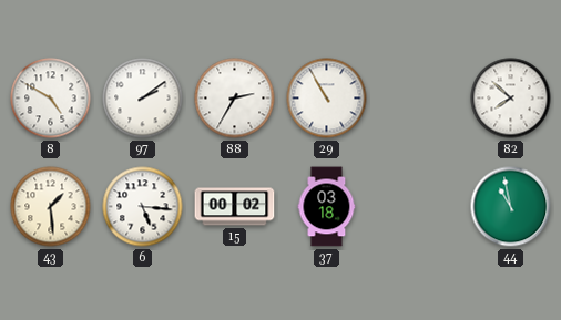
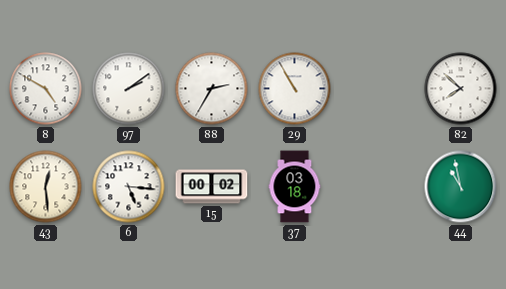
43: 1:29 -> 12:29
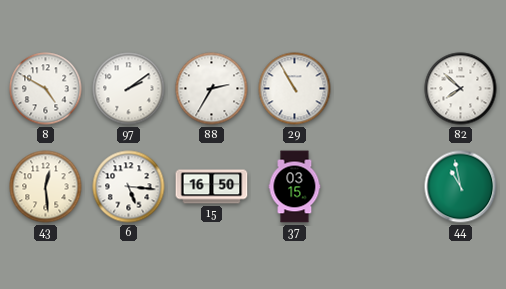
15: 00:02 -> 16:50
37: 03:18 -> 03:15
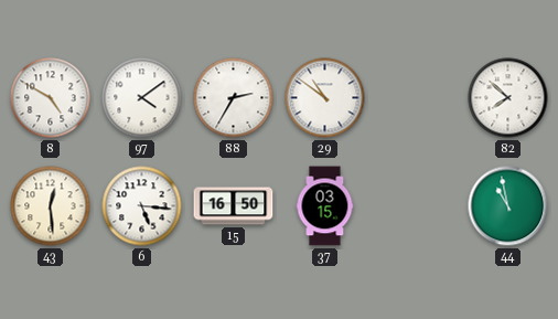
97: 2:09 -> 4:09
29: 10:55 -> 10:51
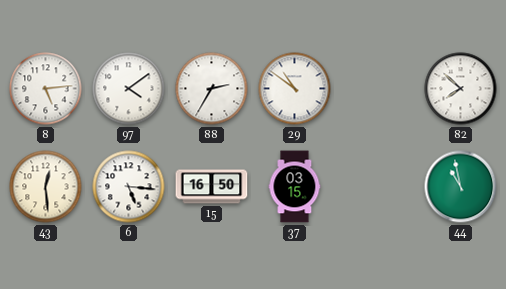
8: 4:50 -> 5:14
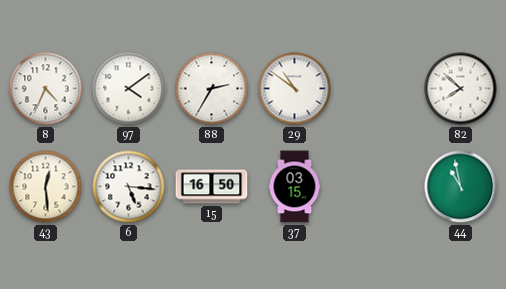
8: 5:14 -> 4:34
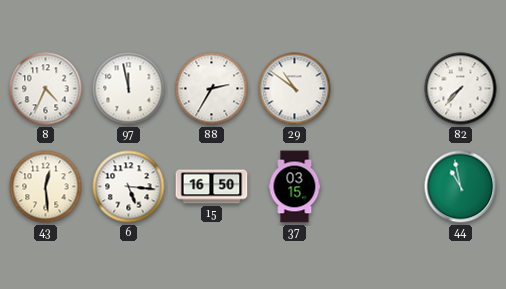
97: 4:09 -> 11:58
82: 7:52 -> 7:37
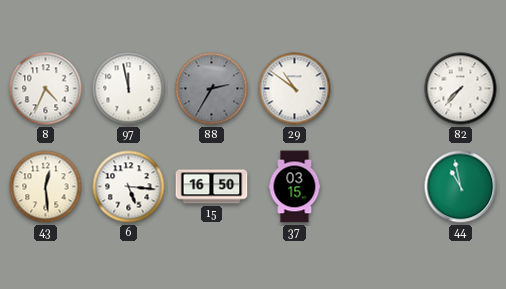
88 dial: white -> grey
